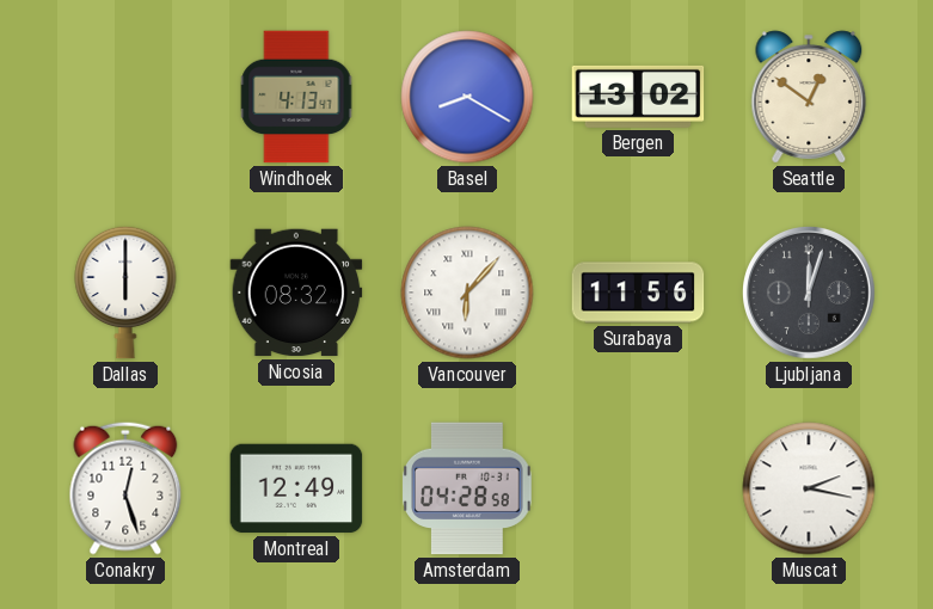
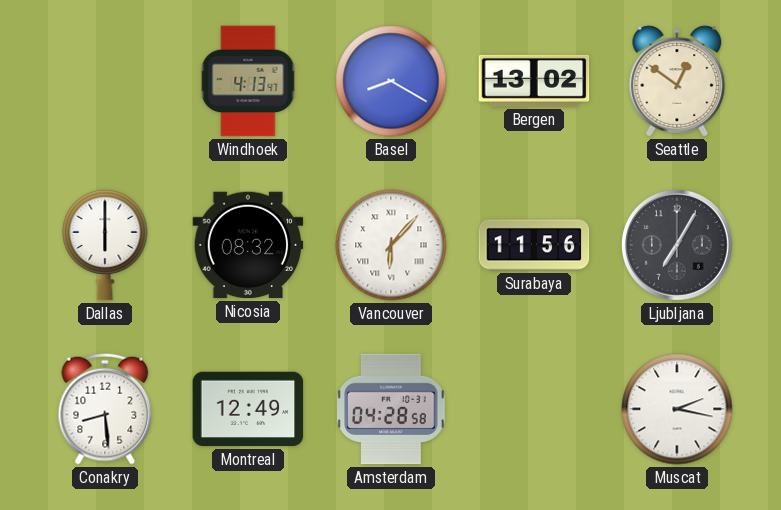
Ljubljana: 12:03 -> 7:05
Conakry: 12:27 -> 8:29
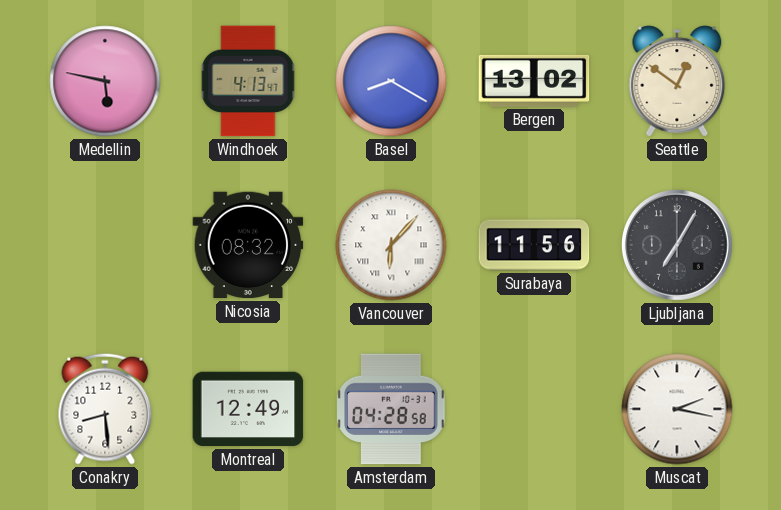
Medellin: none -> 5:47
Dallas: 6:00 -> none
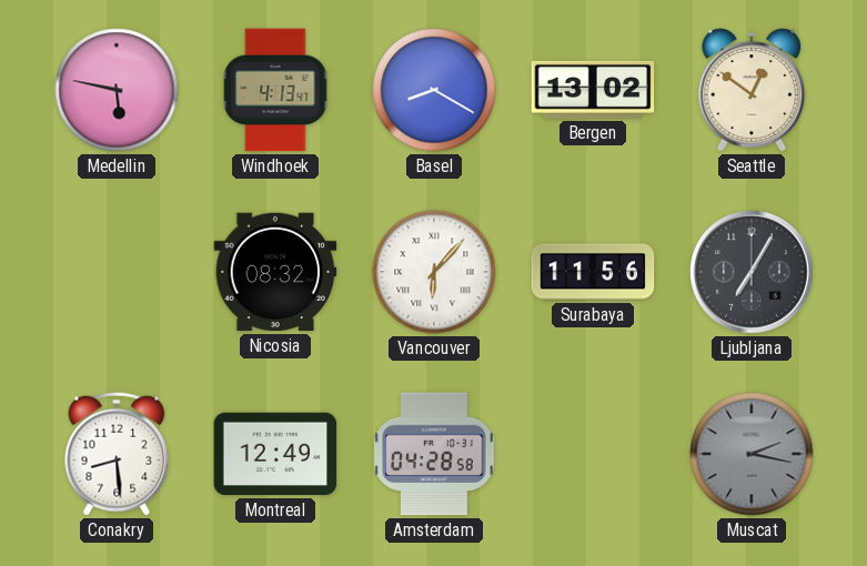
Muscat dial: white -> grey
